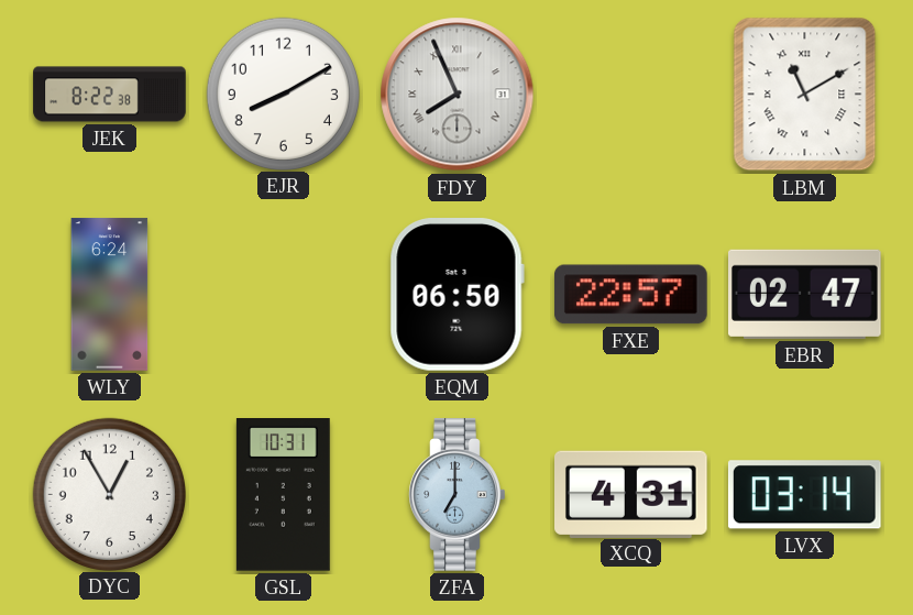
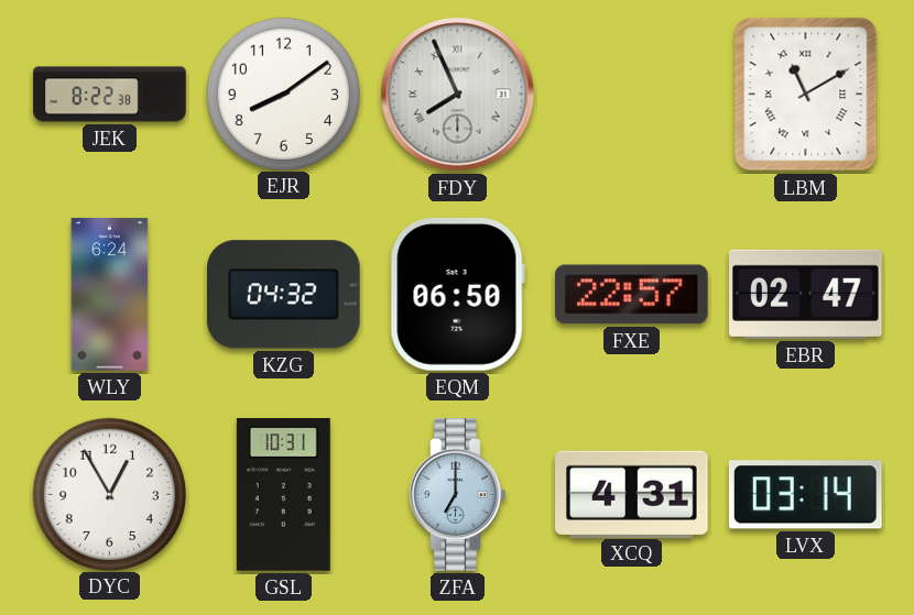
EJR: 8:10 -> 8:09
KZG: none -> 04:32
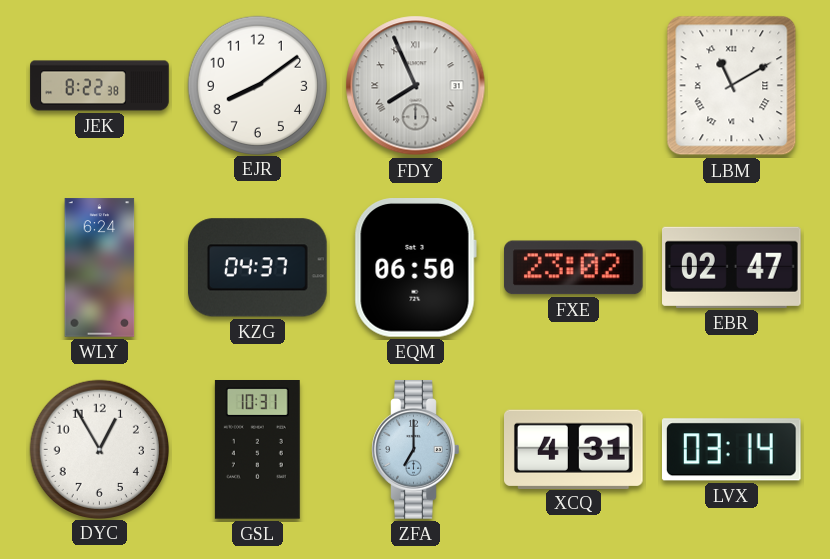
KZG: 04:32 -> 04:37
FXE: 22:57 -> 23:02
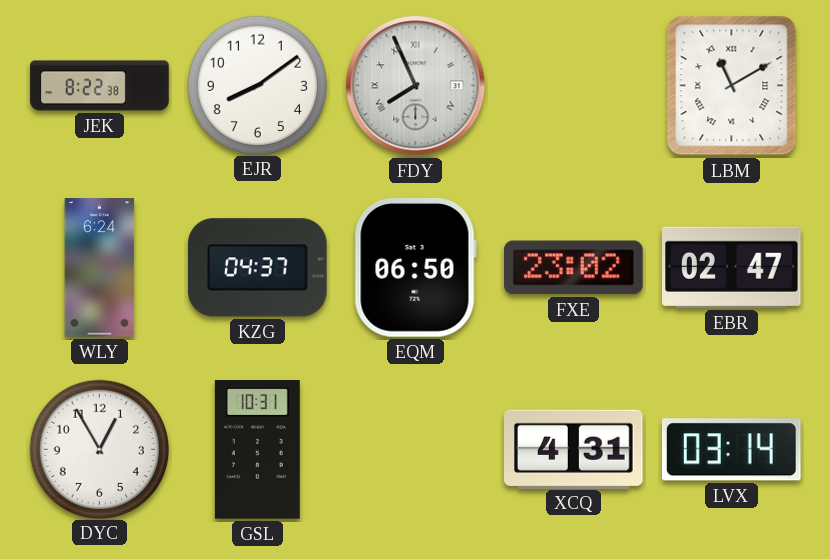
ZFA: 7:00 -> none
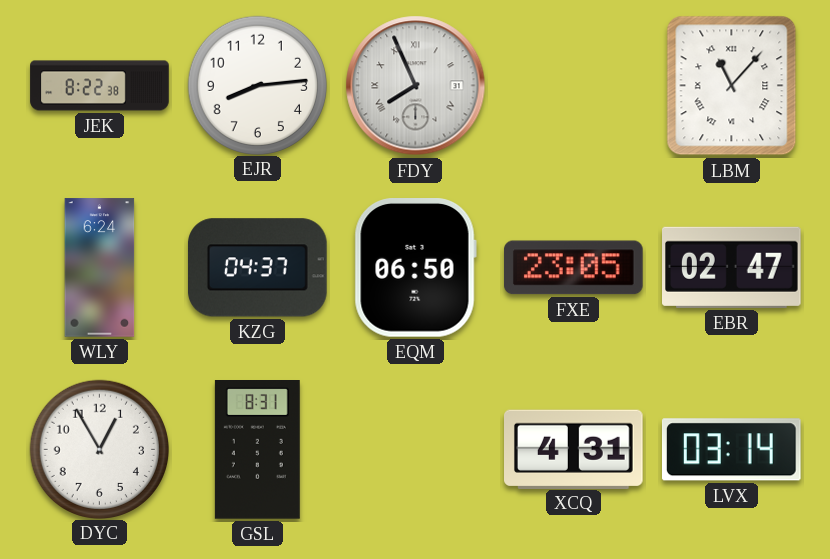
EJR: 8:09 -> 8:14
LBM: 11:10 -> 11:07
FXE: 23:02 -> 23:05
GSL: 10:31 -> 8:31
